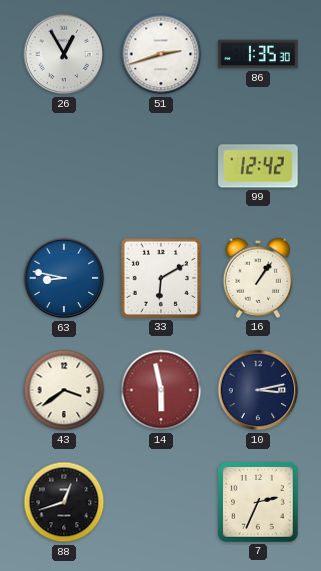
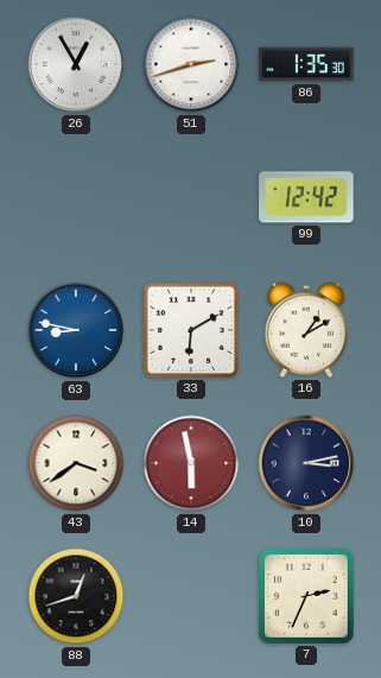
16: 1:06 -> 1:10
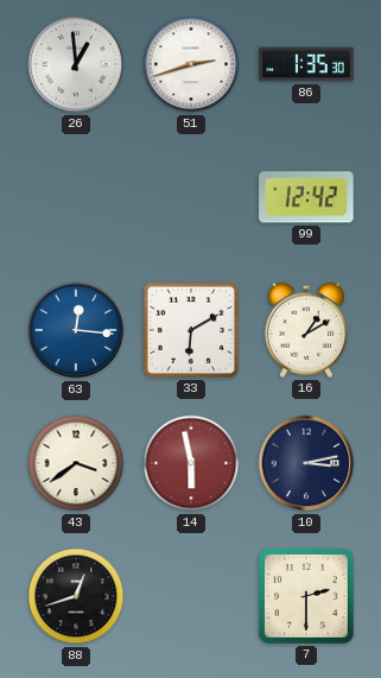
26: 12:55 -> 12:59
63: 8:47 -> 12:16
7: 2:34 -> 2:30
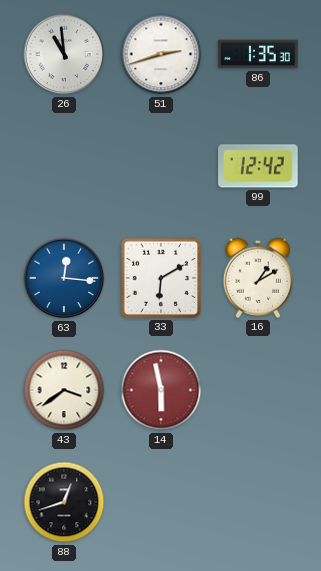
26: 12:59 -> 10:59
10: 3:13 -> none
7: 2:30 -> none
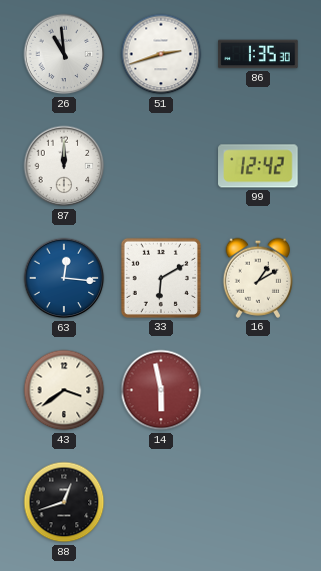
87: none -> 12:00
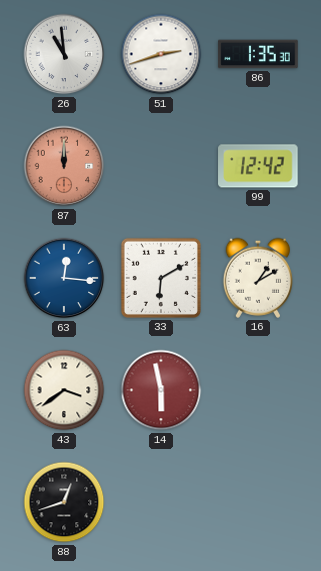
87 dial: white -> salmon
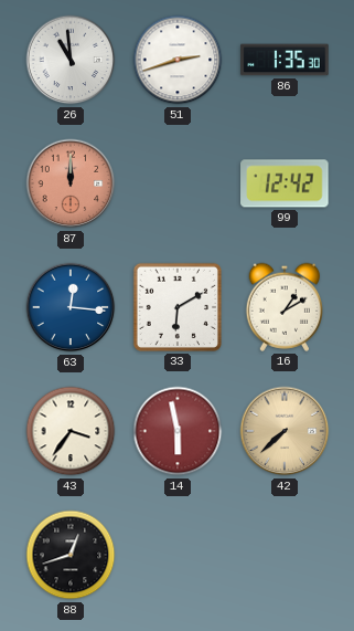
43: 3:39 -> 3:36
42: none -> 7:38
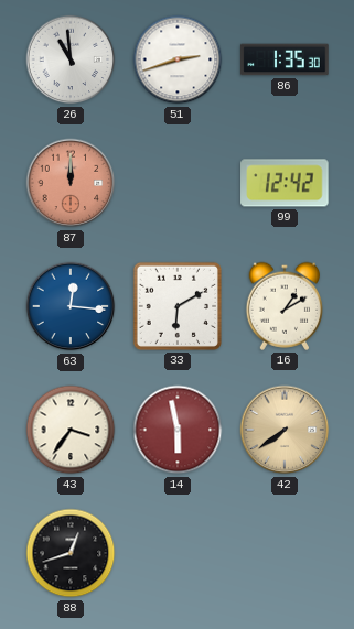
42: 7:38 -> 7:39
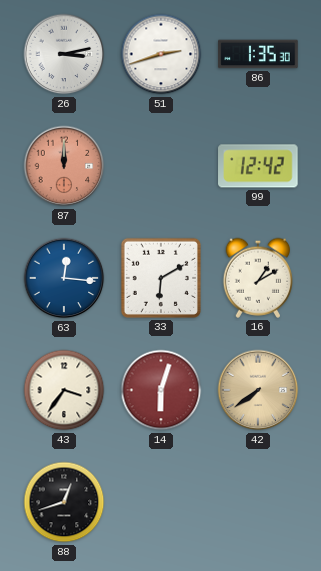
26: 10:59 -> 3:13
14: 5:58 -> 6:03
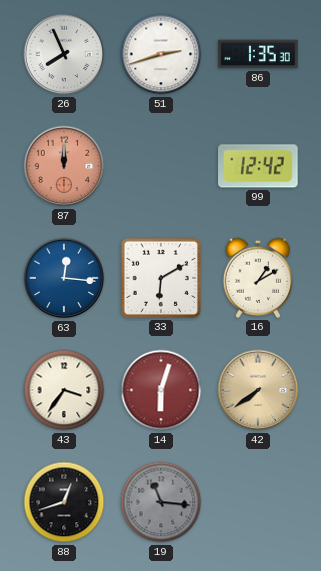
26: 3:13 -> 7:56
19: none -> 11:16
